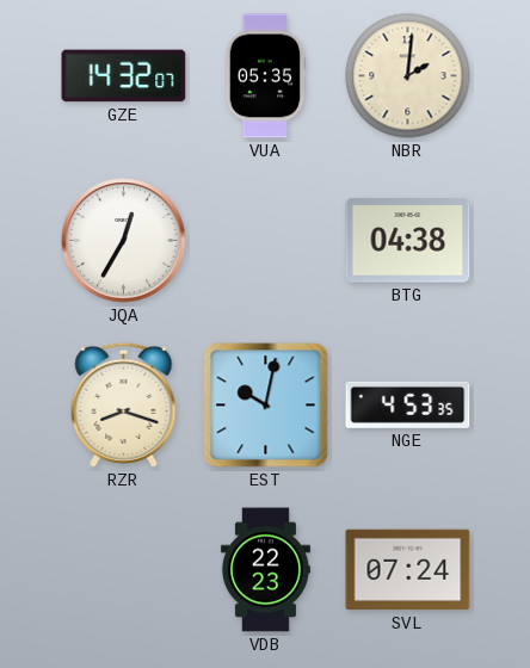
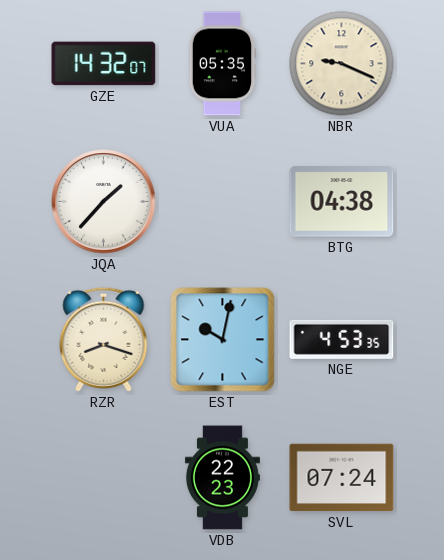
NBR: 2:01 -> 9:19
JQA: 12:35 -> 1:37
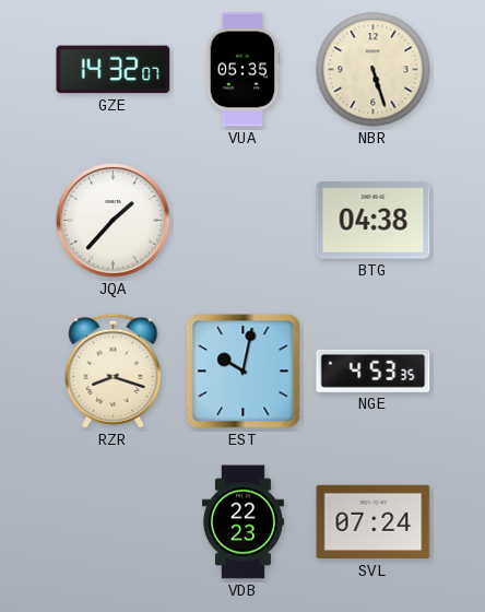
NBR: 9:19 -> 5:27
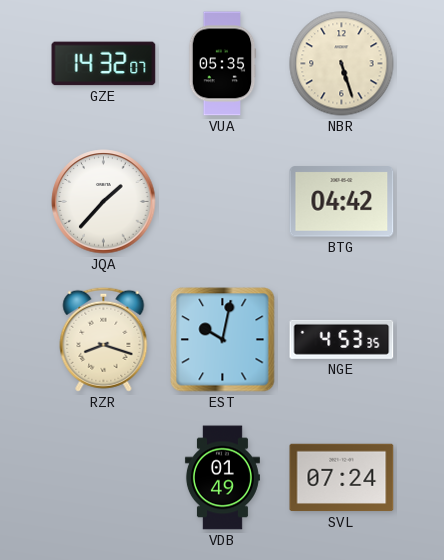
BTG: 04:38 -> 04:42
VDB: 22:23 -> 01:49
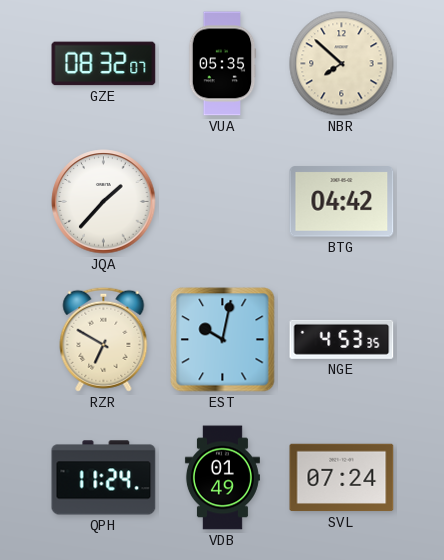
GZE: 14:32 -> 08:32
NBR: 5:27 -> 7:52
RZR: 8:18 -> 6:50
QPH: none -> 11:24
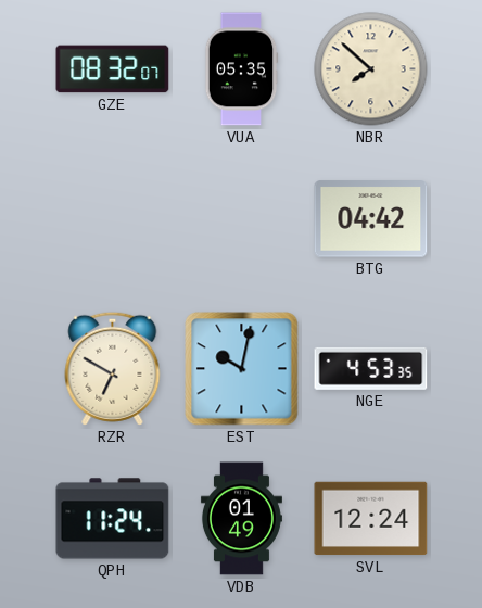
JQA: 1:37 -> none
SVL: 07:24 -> 12:24
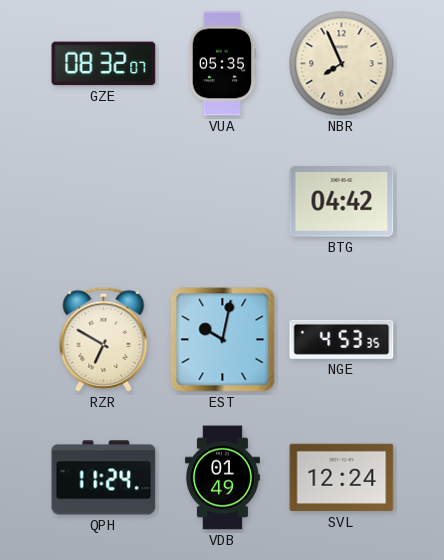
NBR: 7:52 -> 7:56
